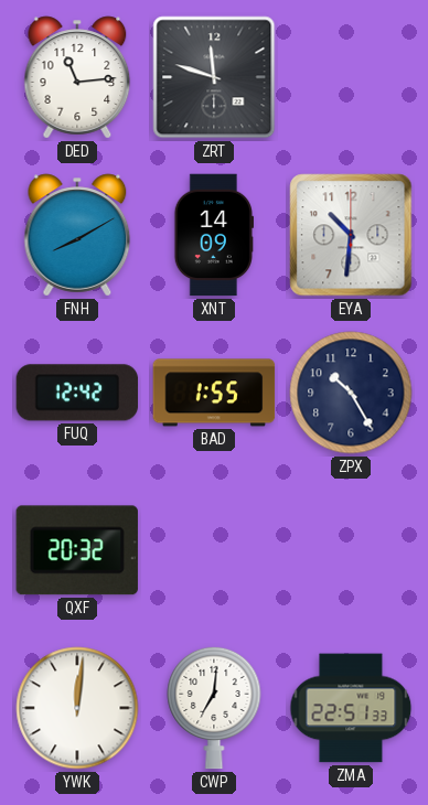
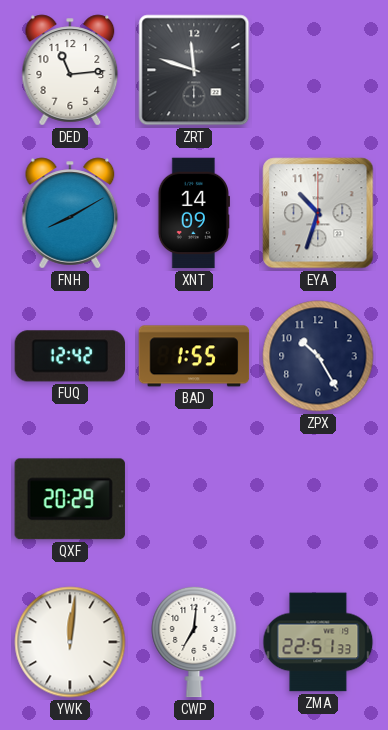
EYA: 10:31 -> 10:33
QXF: 20:32 -> 20:29
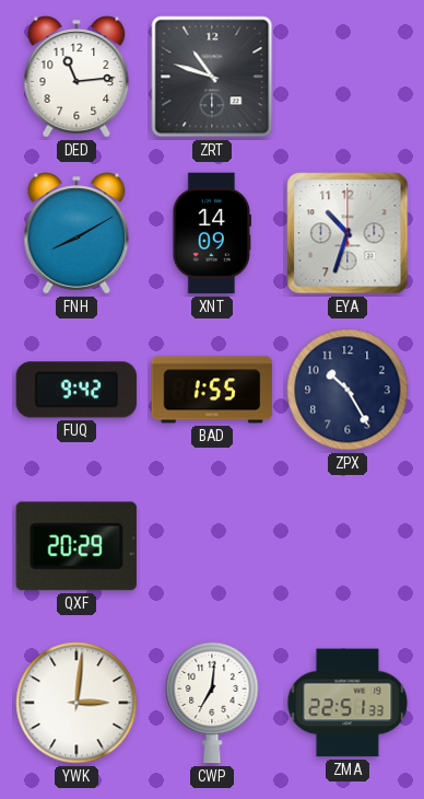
ZRT: 11:48 -> 10:48
FUQ: 12:42 -> 9:42
YWK: 12:01 -> 3:01
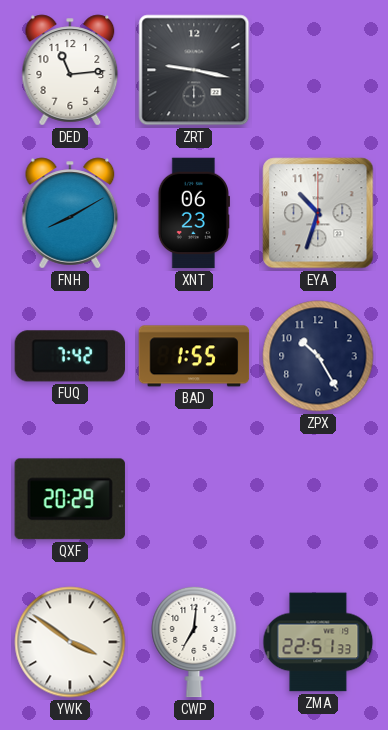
ZRT: 10:48 -> 9:17
XNT: 14:09 -> 06:23
FUQ: 9:42 -> 7:42
YWK: 3:01 -> 3:51
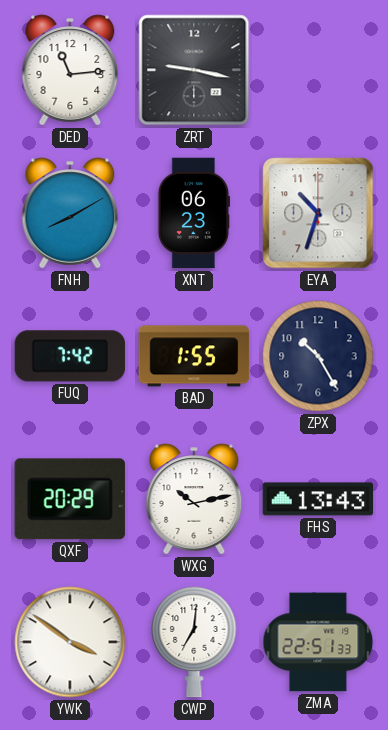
WXG: none -> 10:13
FHS: none -> 13:43
